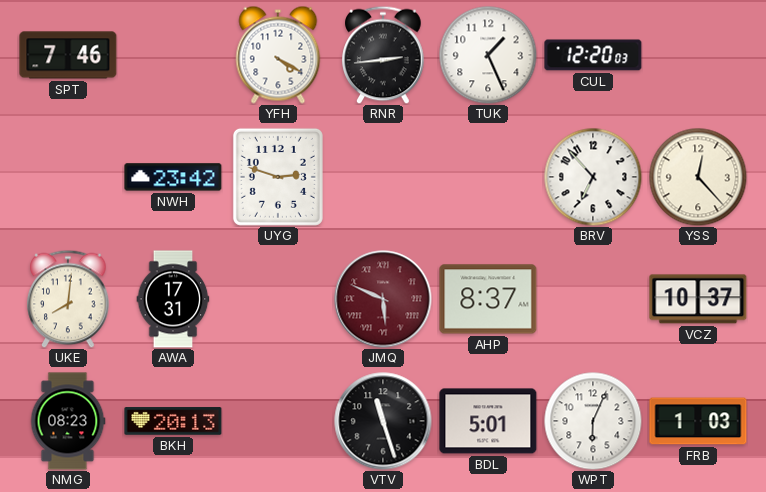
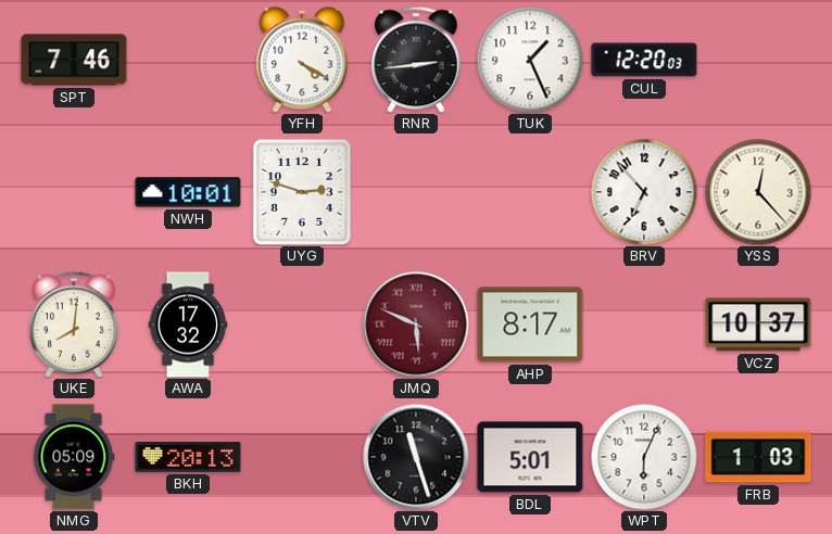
NWH: 23:42 -> 10:01
AWA: 17:31 -> 17:32
AHP: 8:37 -> 8:17
NMG: 08:23 -> 05:09
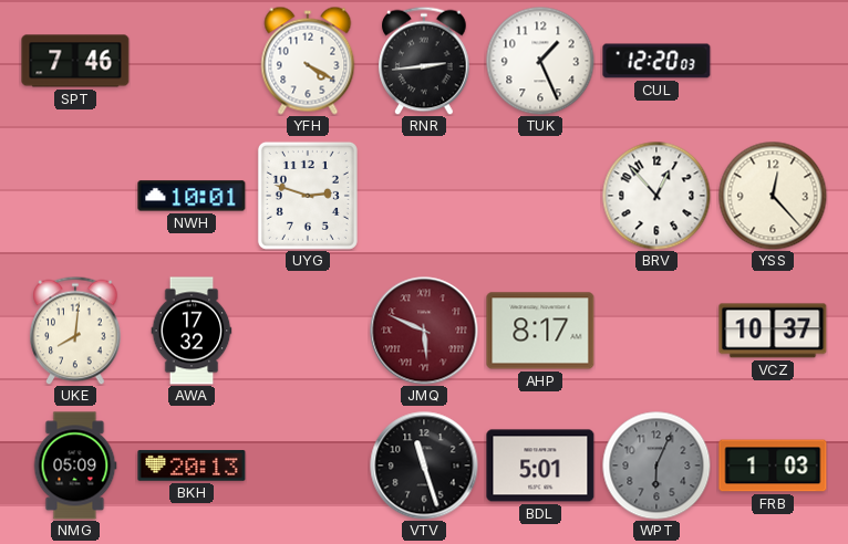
BRV: 6:53 -> 12:53
WPT dial: white -> grey
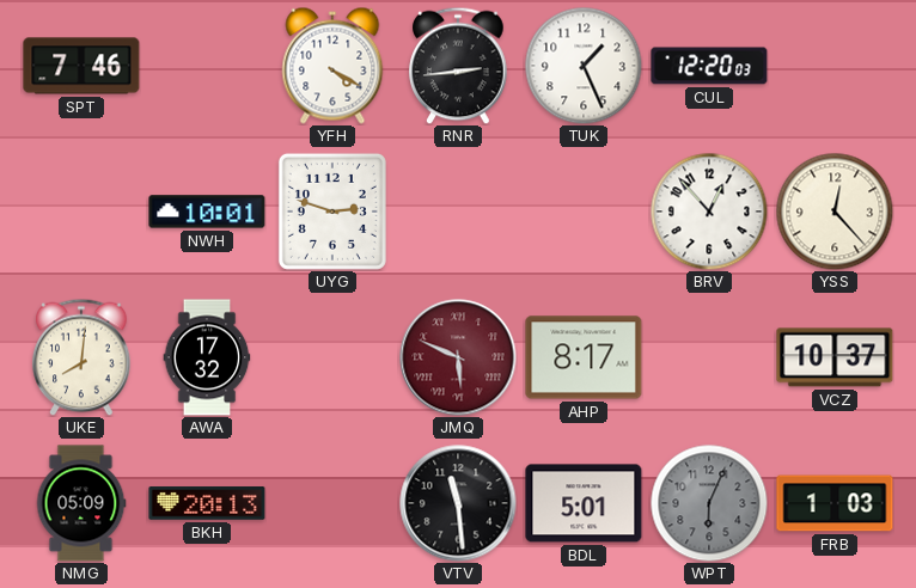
VTV: 11:27 -> 11:29
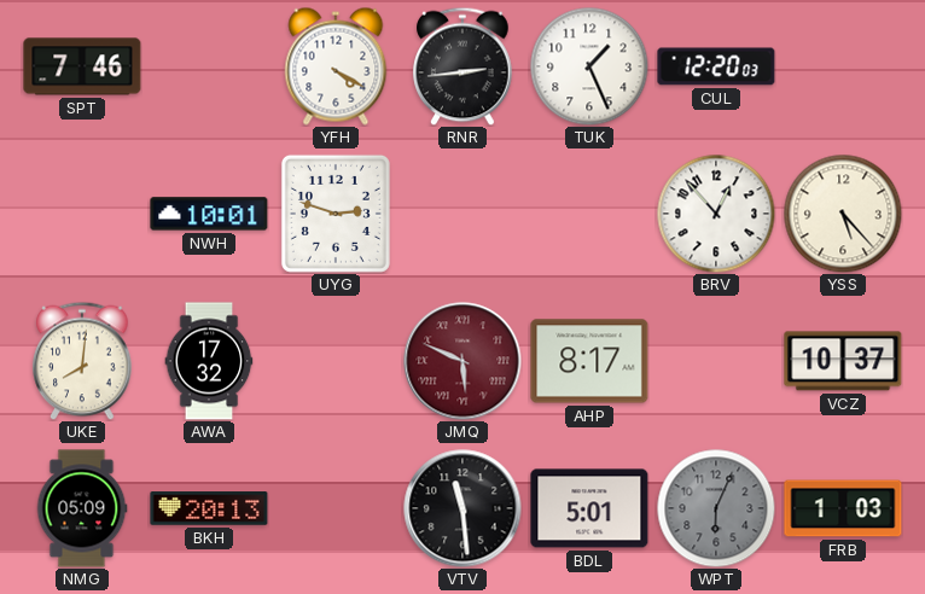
YSS: 12:23 -> 5:23
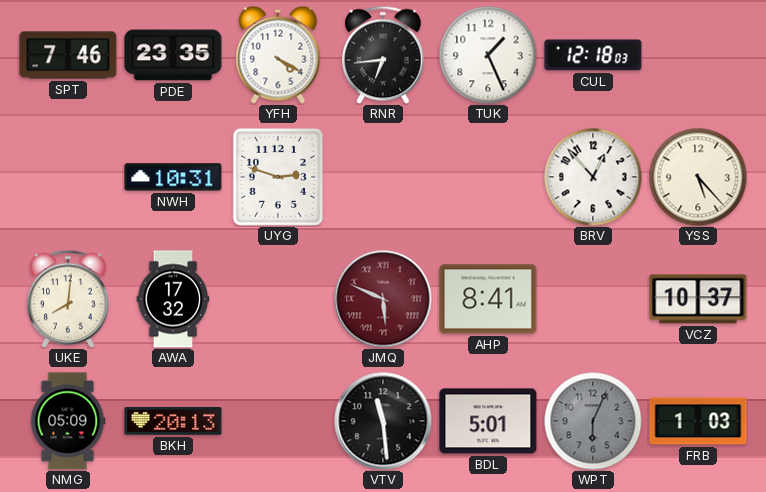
PDE: none -> 23:35
RNR: 2:44 -> 6:44
CUL: 12:20 -> 12:18
NWH: 10:01 -> 10:31
AHP: 8:17 -> 8:41
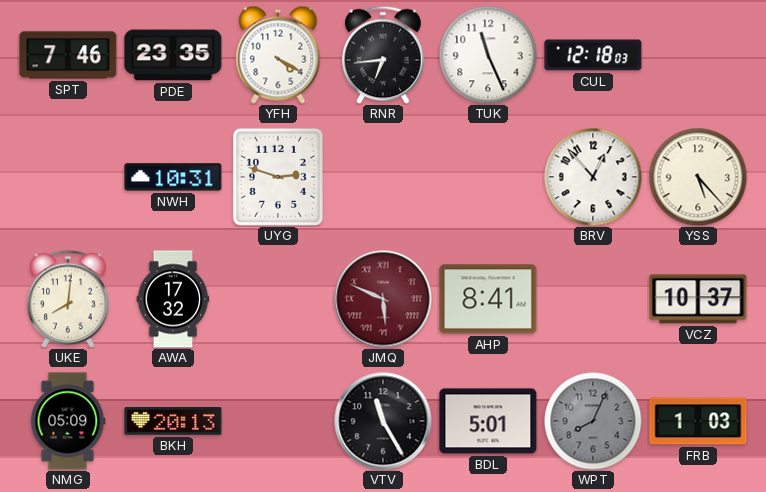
TUK: 1:26 -> 11:26
VTV: 11:29 -> 11:25
WPT: 6:04 -> 8:04
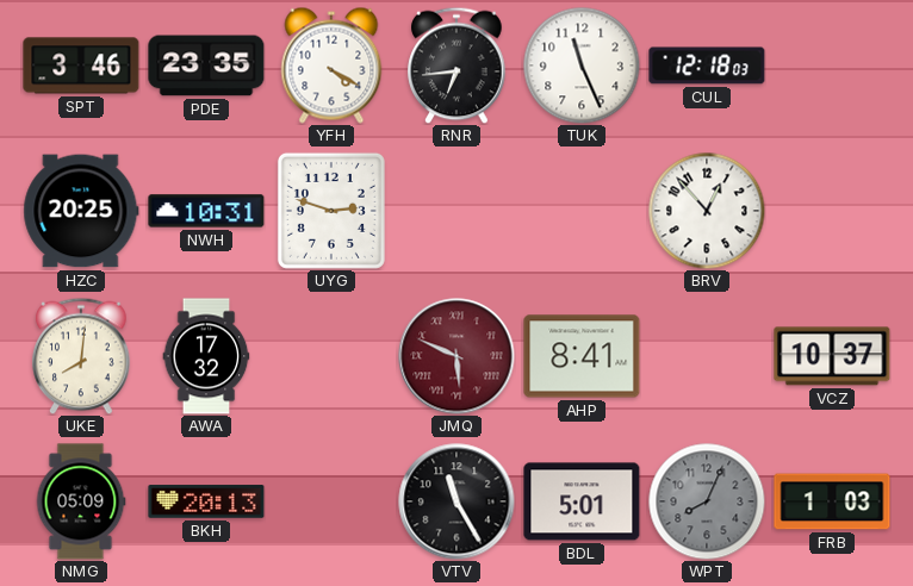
SPT: 7:46 -> 3:46
HZC: none -> 20:25
YSS: 5:23 -> none
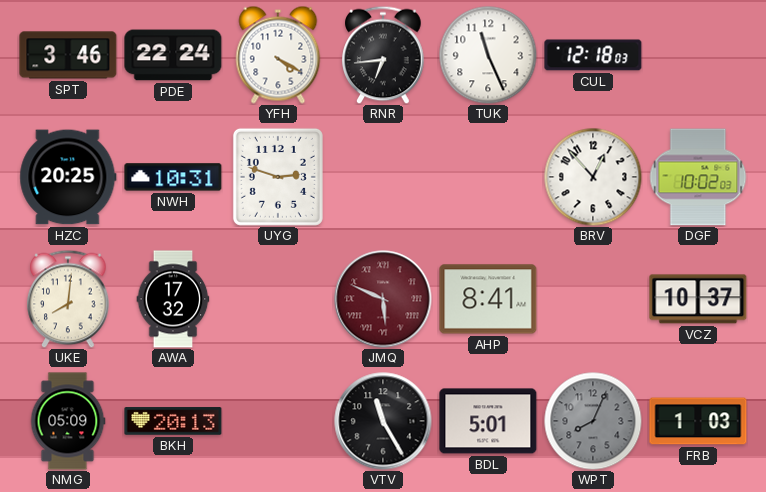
PDE: 23:35 -> 22:24
DGF: none -> 10:02
